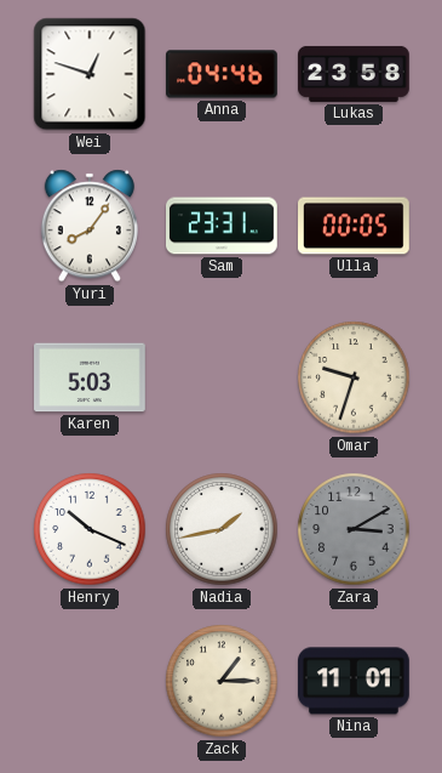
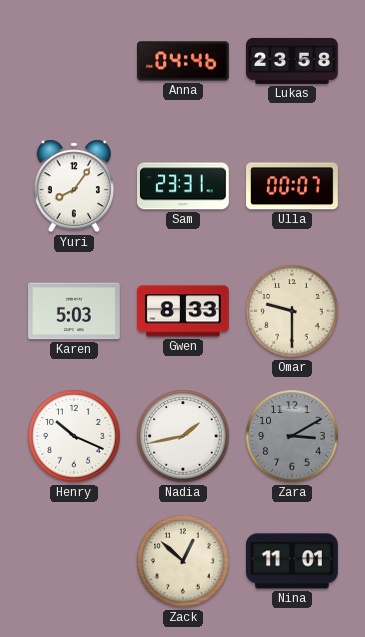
Wei: 12:48 -> none
Ulla: 00:05 -> 00:07
Gwen: none -> 8:33
Omar: 9:33 -> 9:30
Zack: 1:15 -> 12:52
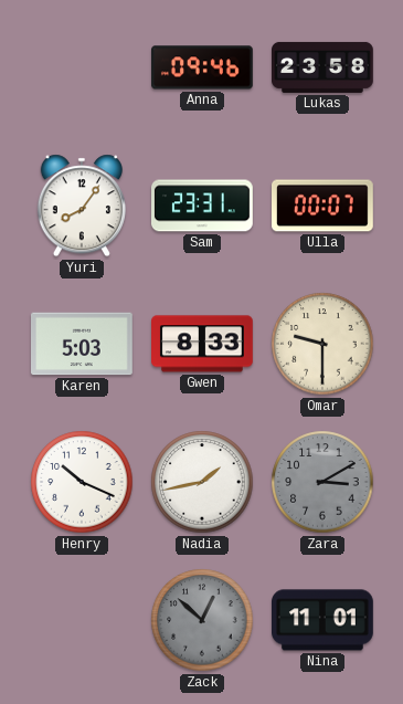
Anna: 04:46 -> 09:46
Zack dial: cream -> grey
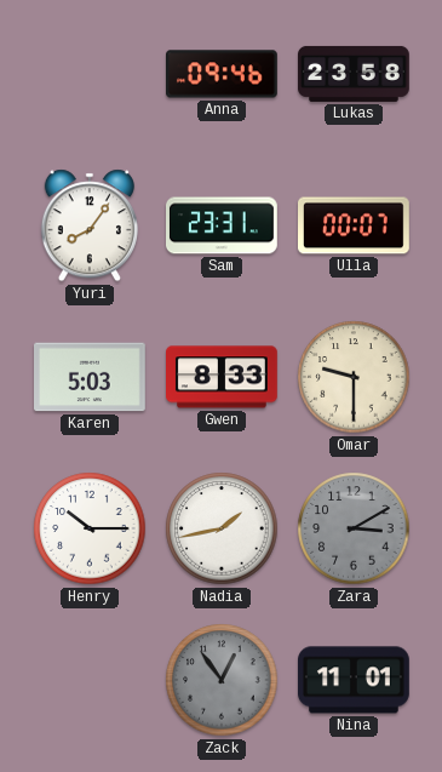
Henry: 10:19 -> 10:15
Zack: 12:52 -> 12:54
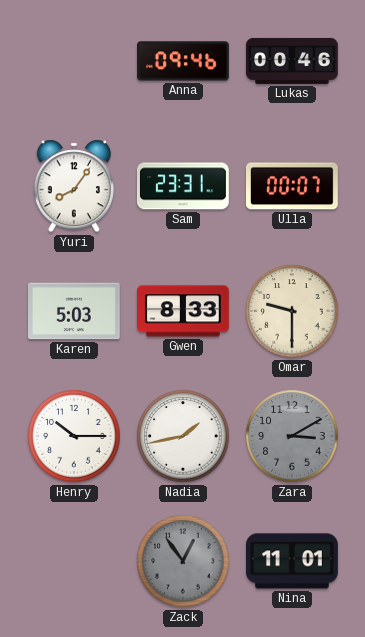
Lukas: 23:58 -> 00:46
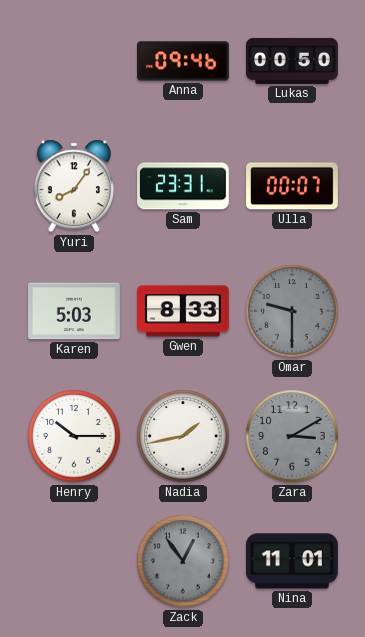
Lukas: 00:46 -> 00:50
Omar dial: cream -> grey
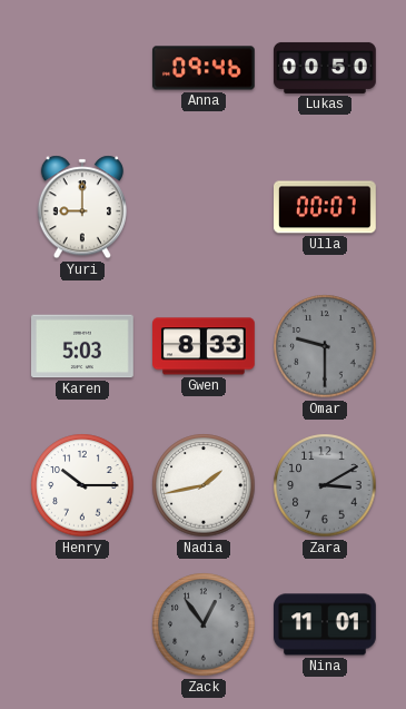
Yuri: 8:06 -> 9:00
Sam: 23:31 -> none
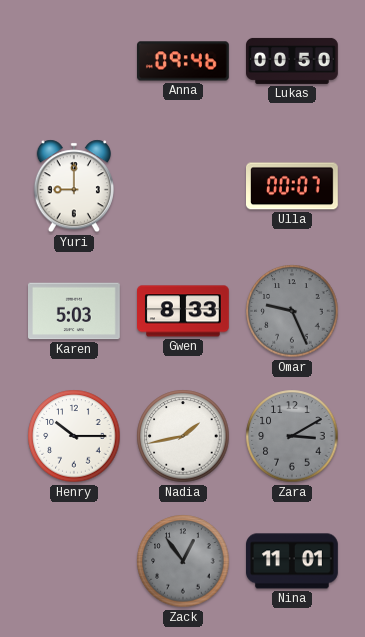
Omar: 9:30 -> 9:26
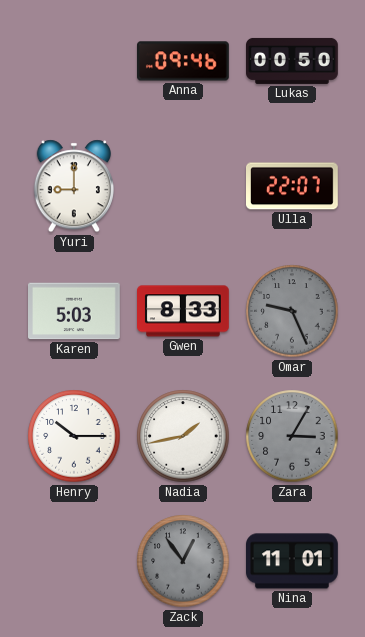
Ulla: 00:07 -> 22:07
Zara: 3:10 -> 3:05
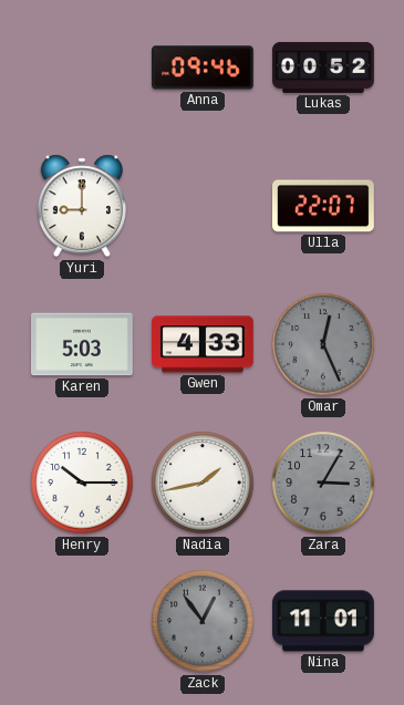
Lukas: 00:50 -> 00:52
Gwen: 8:33 -> 4:33
Omar: 9:26 -> 12:26
